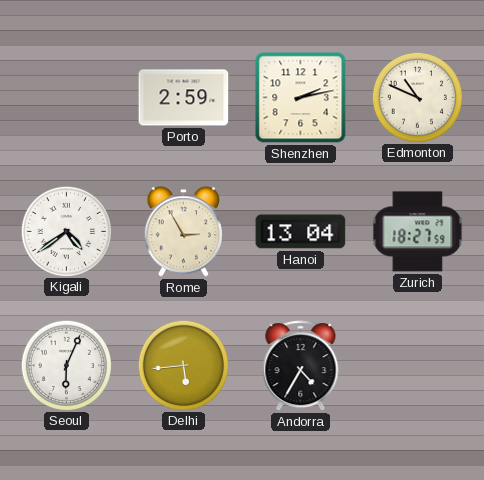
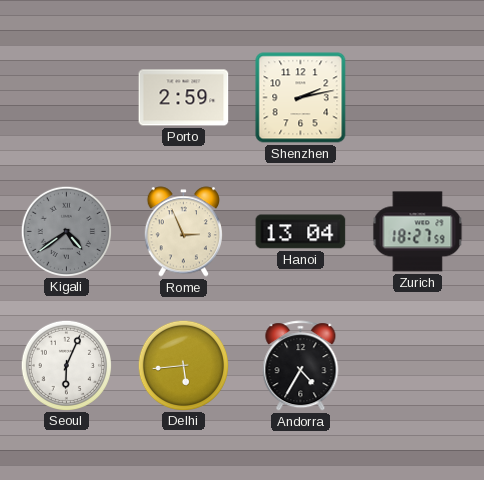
Edmonton: 10:49 -> none
Kigali dial: white -> grey
Rome: 2:55 -> 2:56
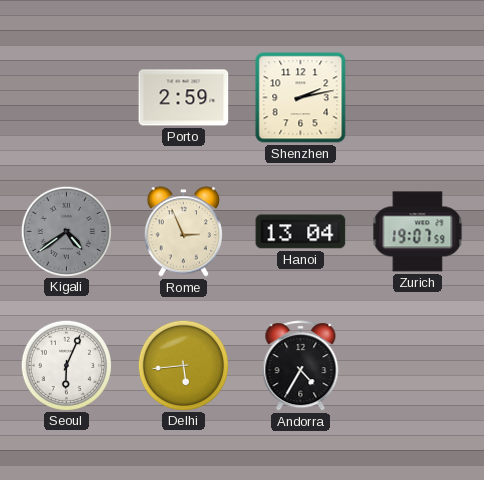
Zurich: 18:27 -> 19:07
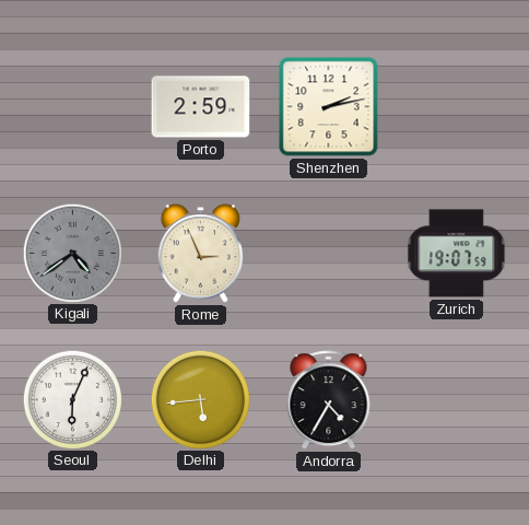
Hanoi: 13:04 -> none
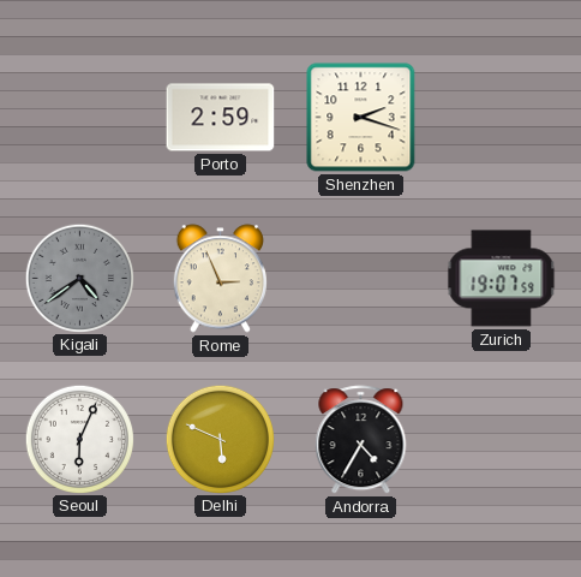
Shenzhen: 2:13 -> 2:18
Delhi: 5:44 -> 5:49
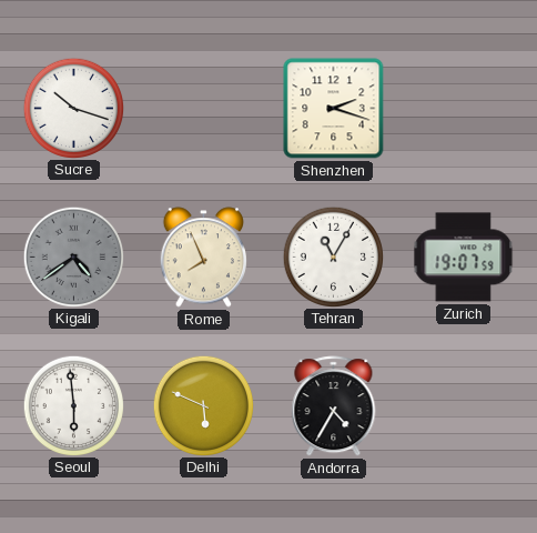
Sucre: none -> 10:18
Porto: 2:59 -> none
Rome: 2:56 -> 7:56
Tehran: none -> 11:05
Seoul: 6:04 -> 5:59
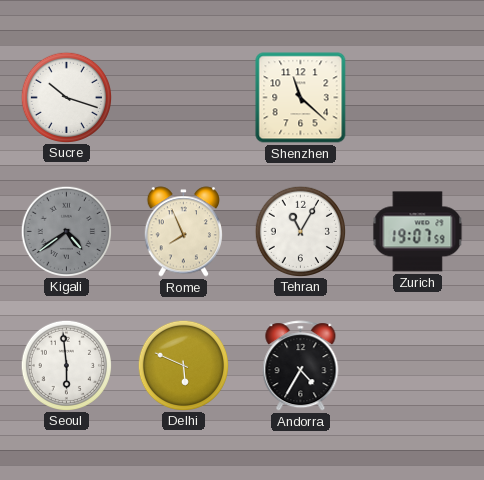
Shenzhen: 2:18 -> 11:22
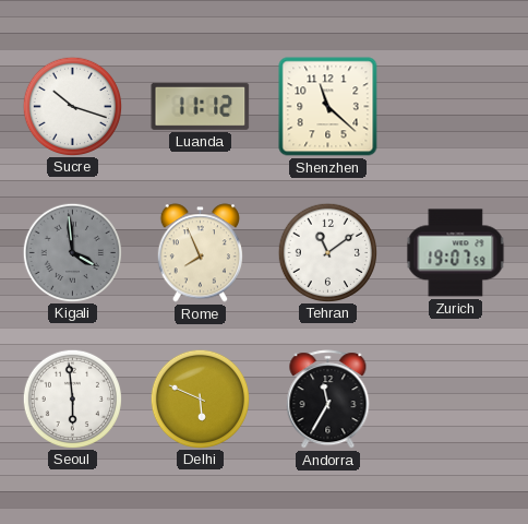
Luanda: none -> 11:12
Kigali: 4:39 -> 3:59
Tehran: 11:05 -> 11:09
Andorra: 4:35 -> 11:35
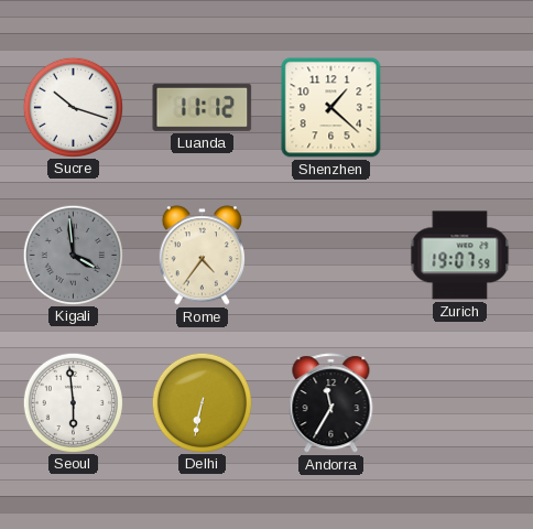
Shenzhen: 11:22 -> 1:22
Rome: 7:56 -> 4:36
Tehran: 11:09 -> none
Delhi: 5:49 -> 6:32
